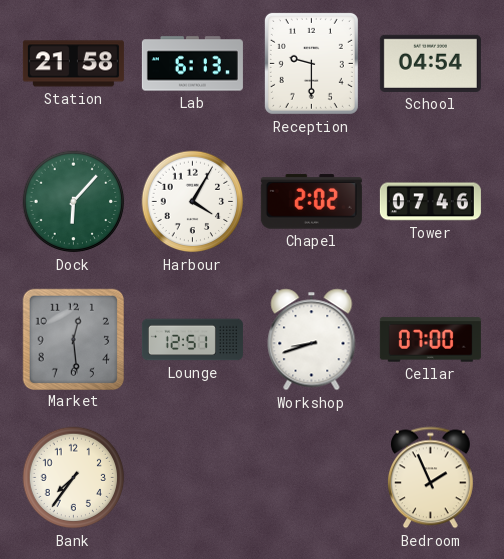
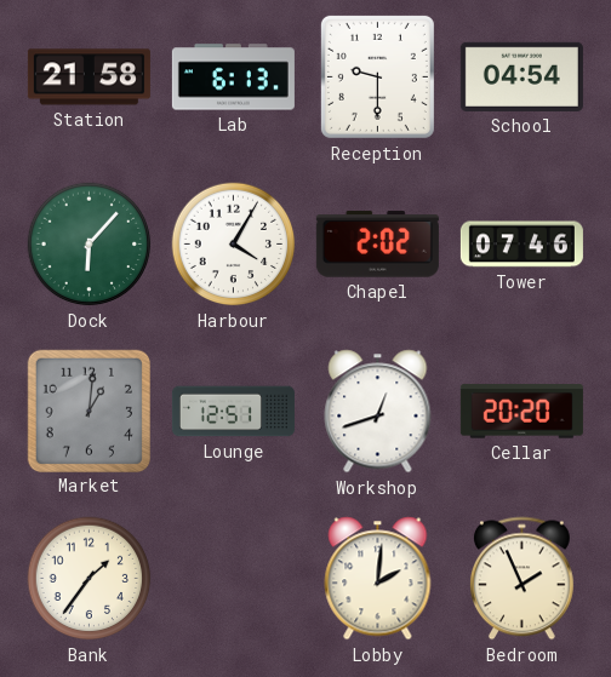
Market: 12:29 -> 1:01
Workshop: 8:42 -> 12:42
Cellar: 07:00 -> 20:20
Bank: 7:36 -> 1:36
Lobby: none -> 2:01
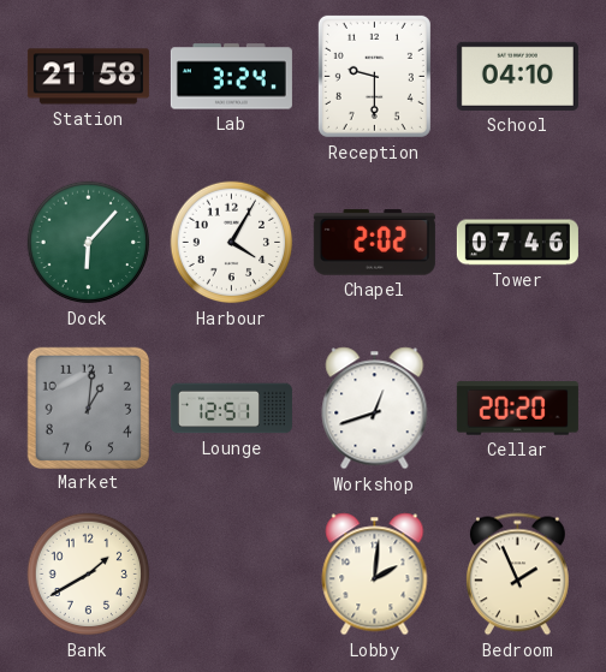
Lab: 6:13 -> 3:24
School: 04:54 -> 04:10
Bank: 1:36 -> 1:40
